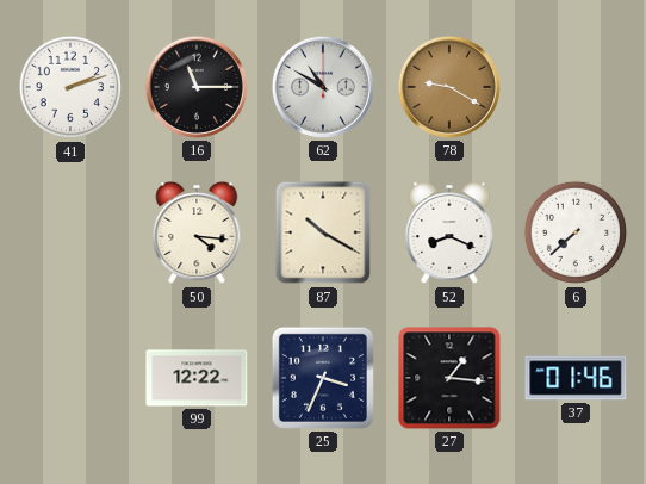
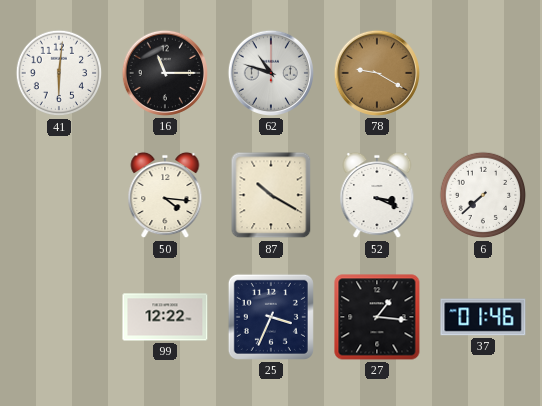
41: 2:12 -> 6:01
62: 10:50 -> 10:48
52: 8:19 -> 3:19
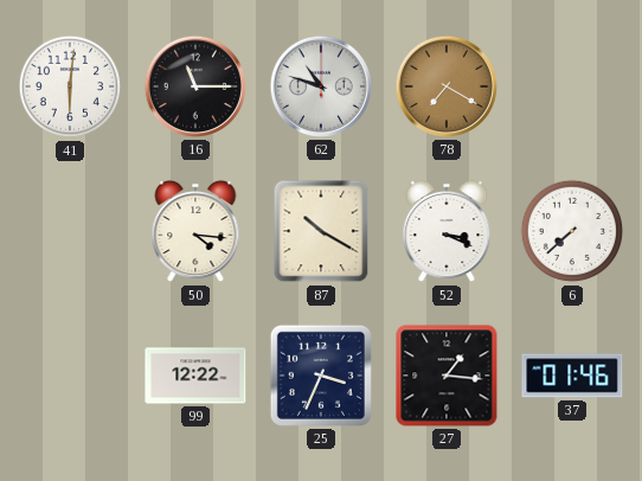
78: 9:20 -> 7:20
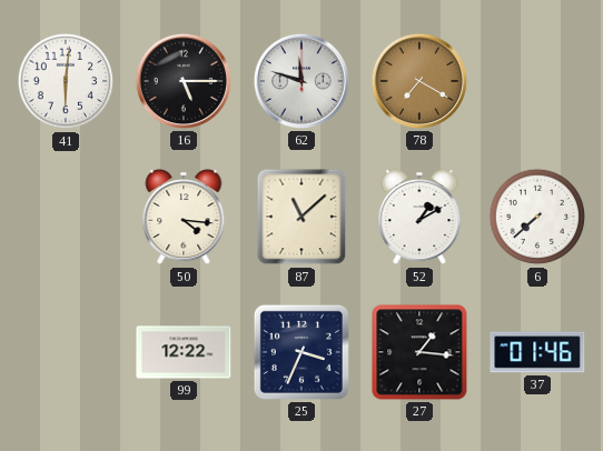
16: 11:15 -> 5:15
62: 10:48 -> 11:48
87: 10:20 -> 11:08
52: 3:19 -> 1:10
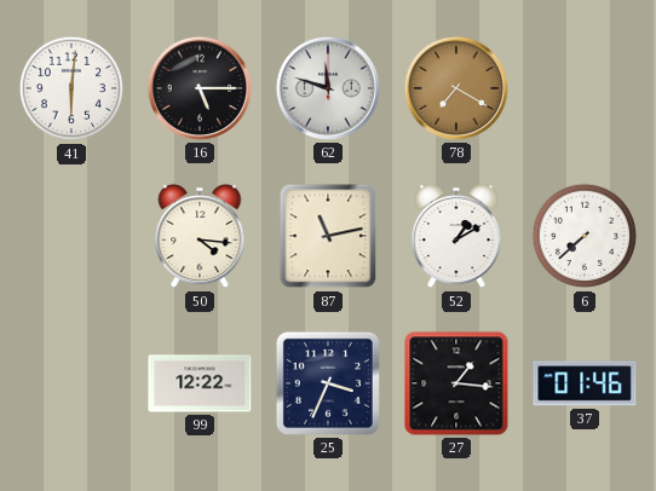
87: 11:08 -> 11:13
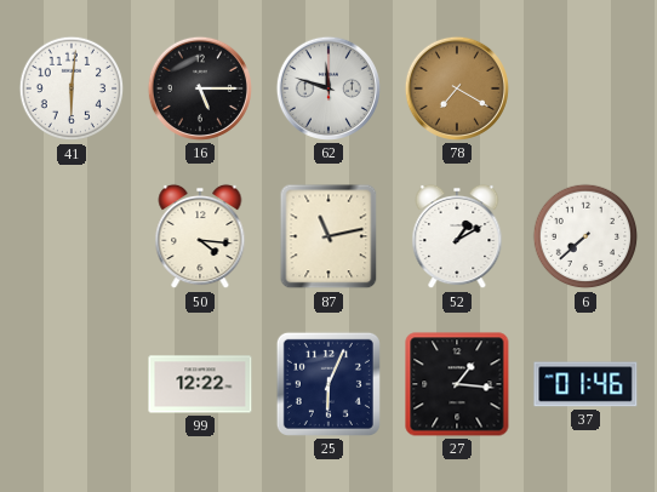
25: 3:34 -> 6:04
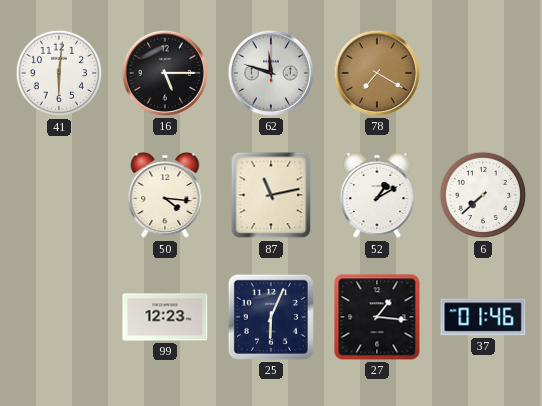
99: 12:22 -> 12:23
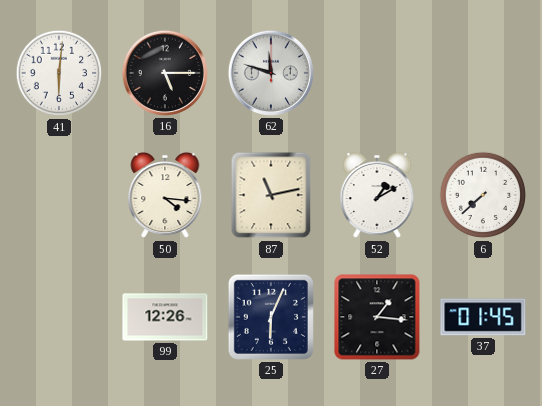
78: 7:20 -> none
99: 12:23 -> 12:26
37: 01:46 -> 01:45
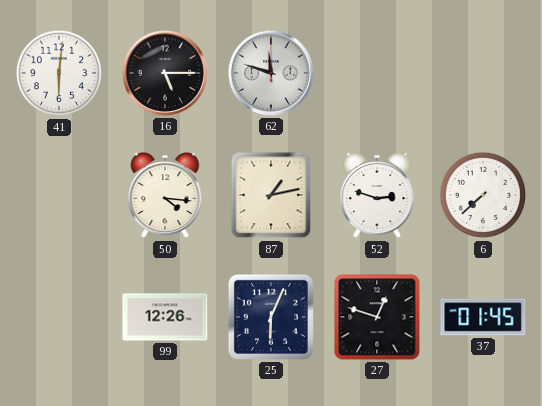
87: 11:13 -> 1:13
52: 1:10 -> 2:48
27: 1:16 -> 12:48
